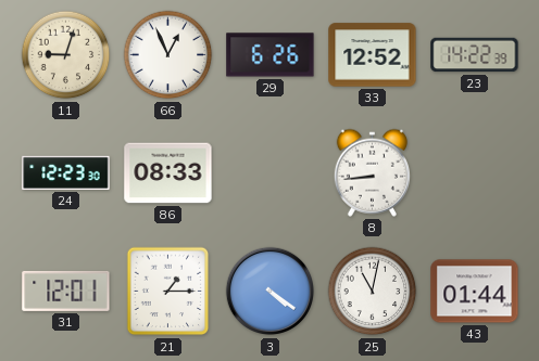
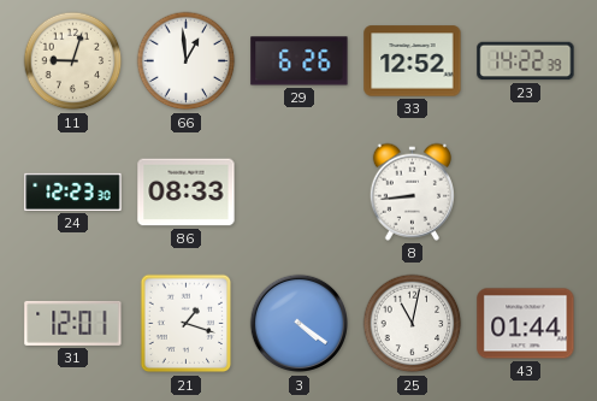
66: 12:56 -> 12:59
21: 1:15 -> 1:18
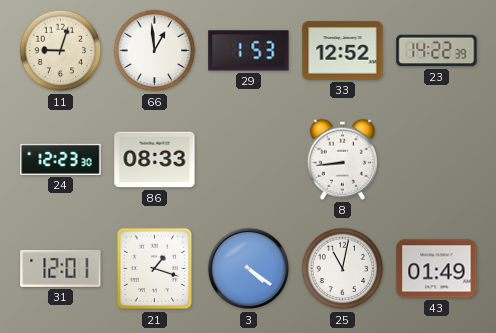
29: 6:26 -> 1:53
43: 01:44 -> 01:49
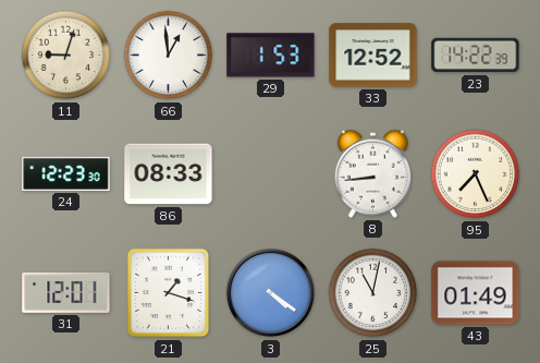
95: none -> 7:26
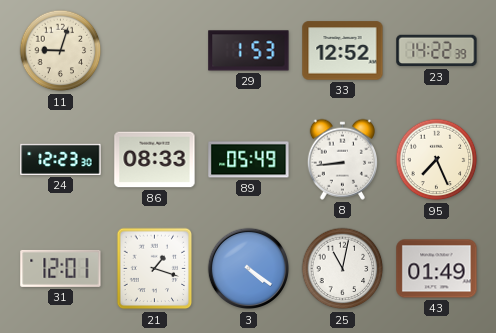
66: 12:59 -> none
89: none -> 05:49
